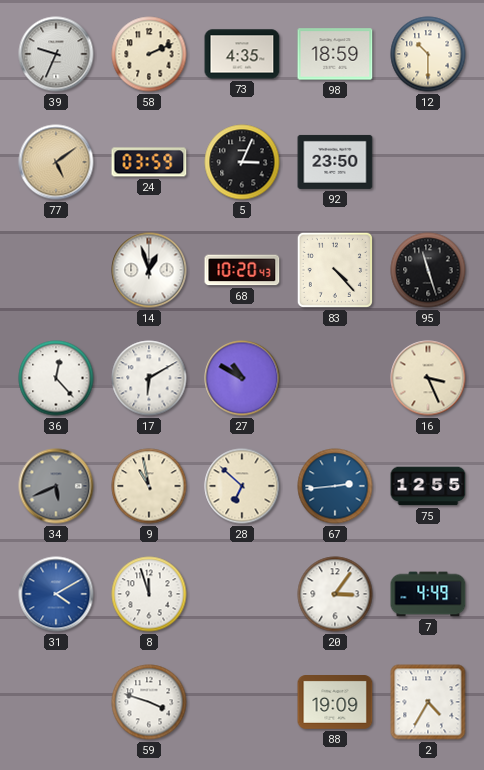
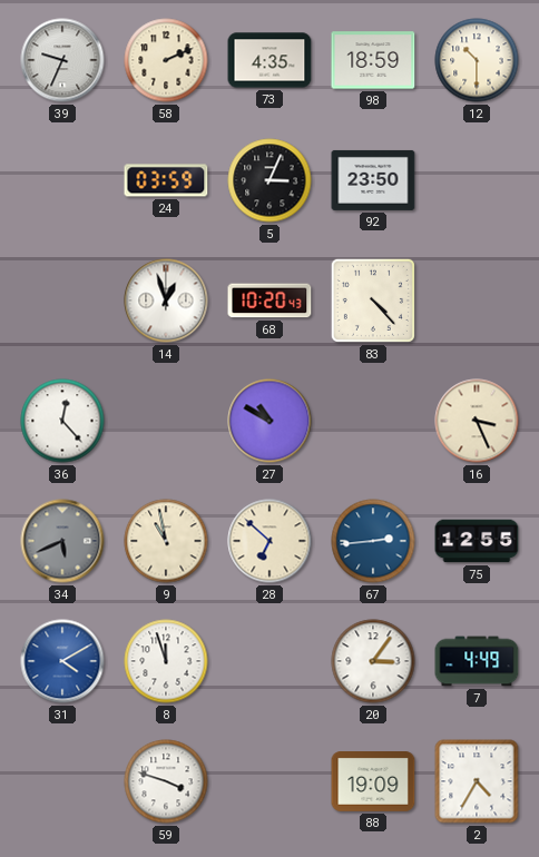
77: 5:09 -> none
95: 11:27 -> none
17: 6:10 -> none
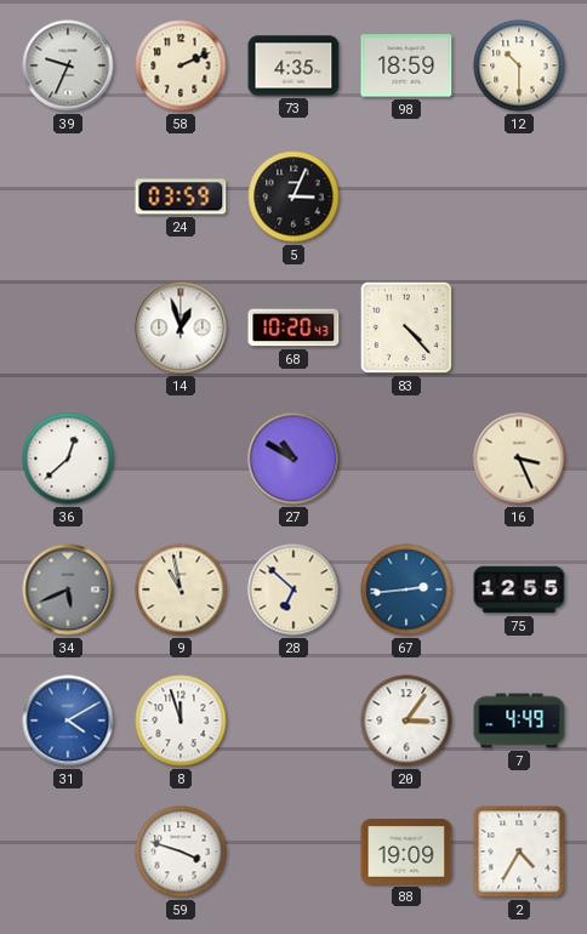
92: 23:50 -> none
36: 12:23 -> 12:38
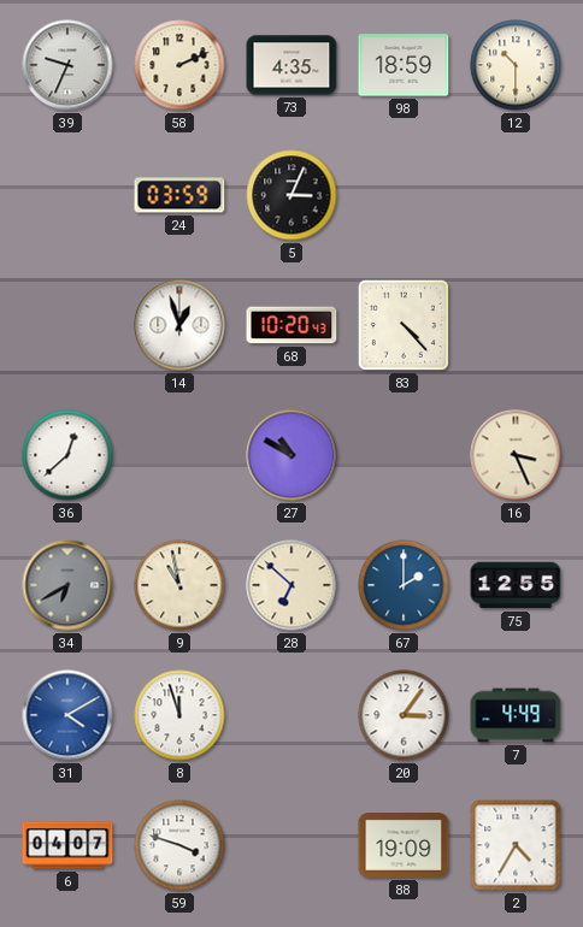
34: 5:41 -> 6:40
67: 2:44 -> 2:00
6: none -> 04:07
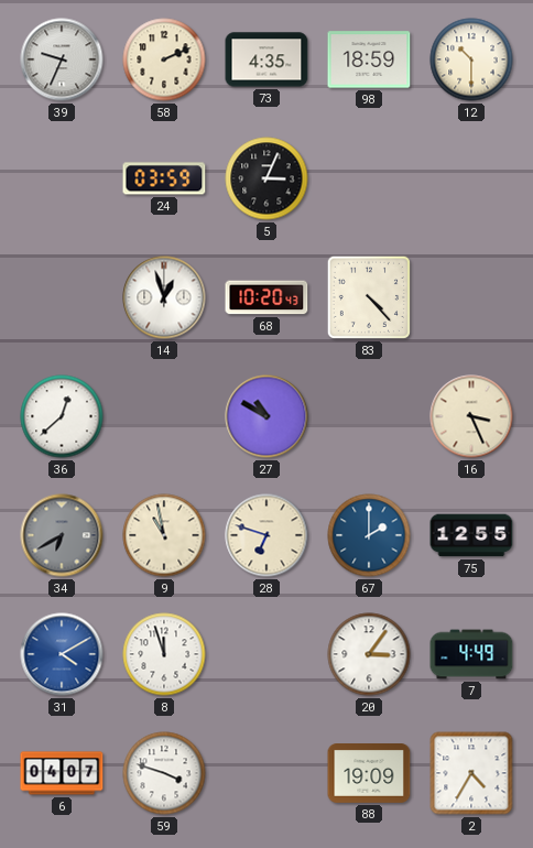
28: 6:52 -> 6:48
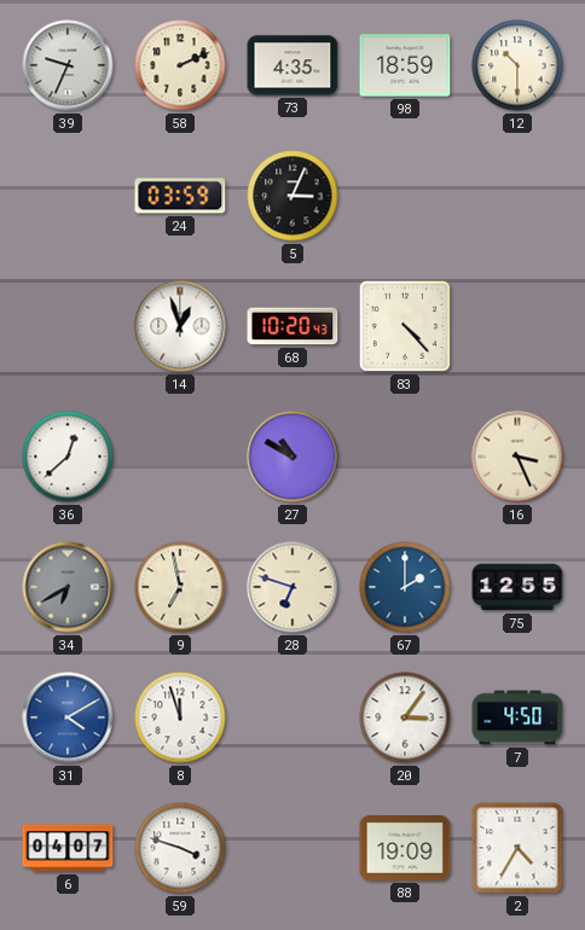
9: 10:58 -> 6:58
7: 4:49 -> 4:50
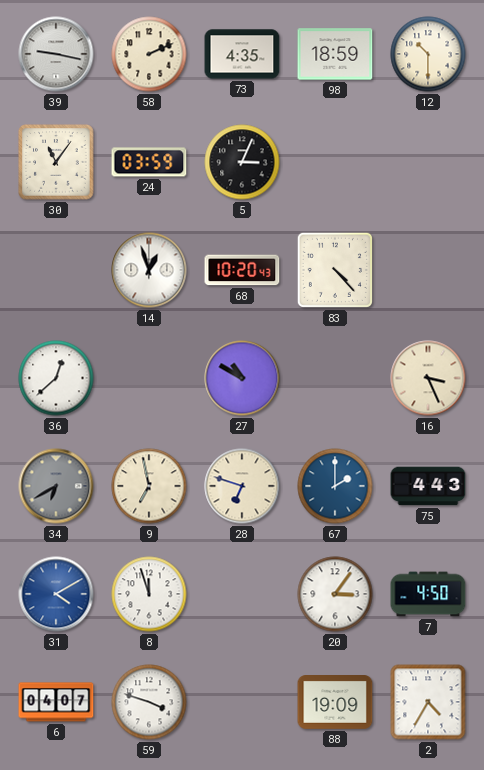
39: 9:34 -> 9:17
30: none -> 11:06
75: 12:55 -> 4:43
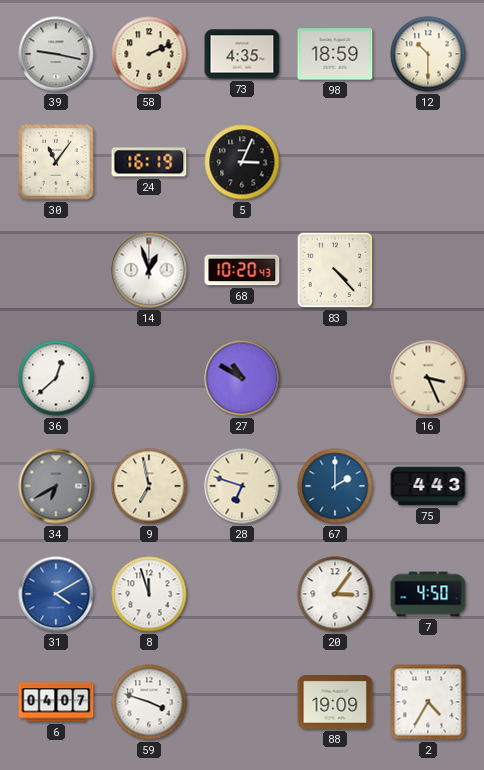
24: 03:59 -> 16:19
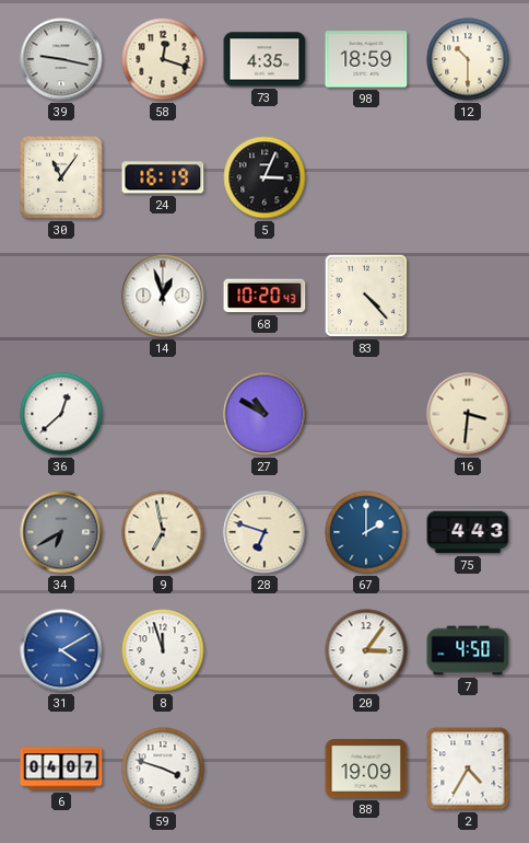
58: 2:11 -> 12:18
16: 3:26 -> 3:31
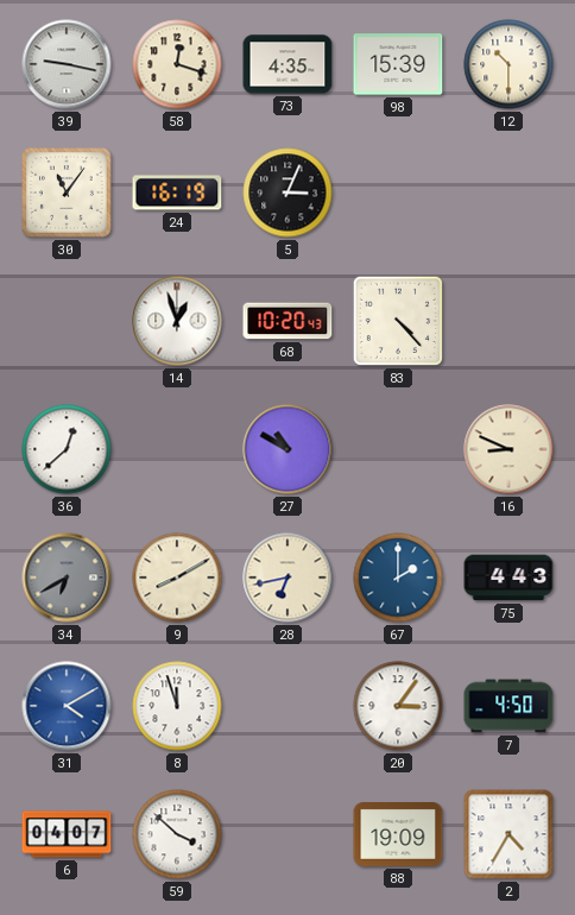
98: 18:59 -> 15:39
16: 3:31 -> 8:49
9: 6:58 -> 8:10
28: 6:48 -> 6:43
59: 3:48 -> 3:52
